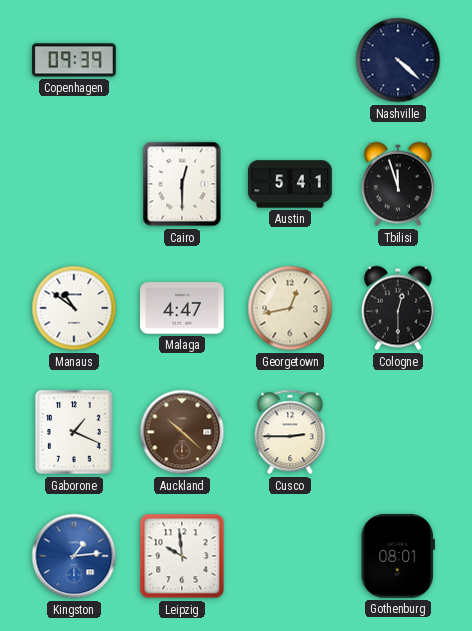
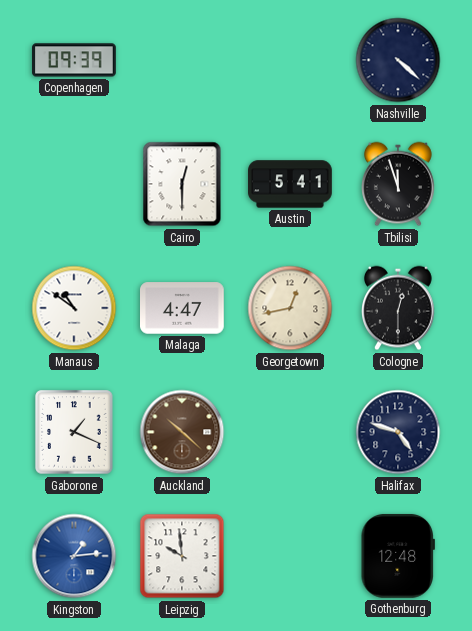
Cusco: 2:45 -> none
Halifax: none -> 4:48
Gothenburg: 08:01 -> 12:48
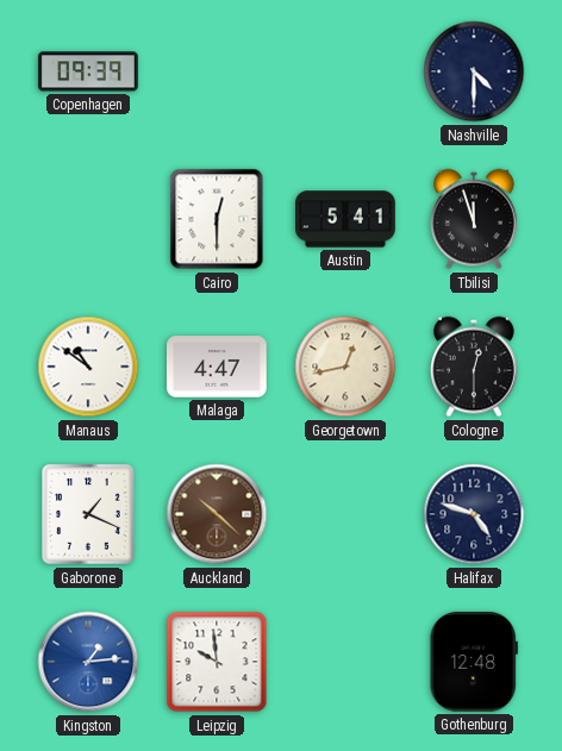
Nashville: 4:22 -> 4:30
